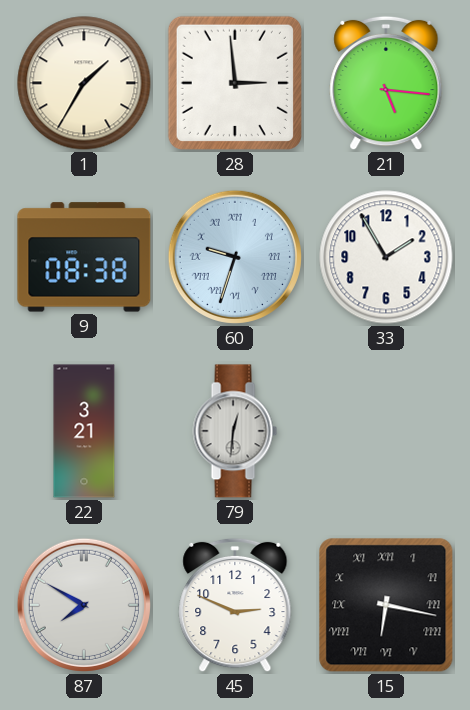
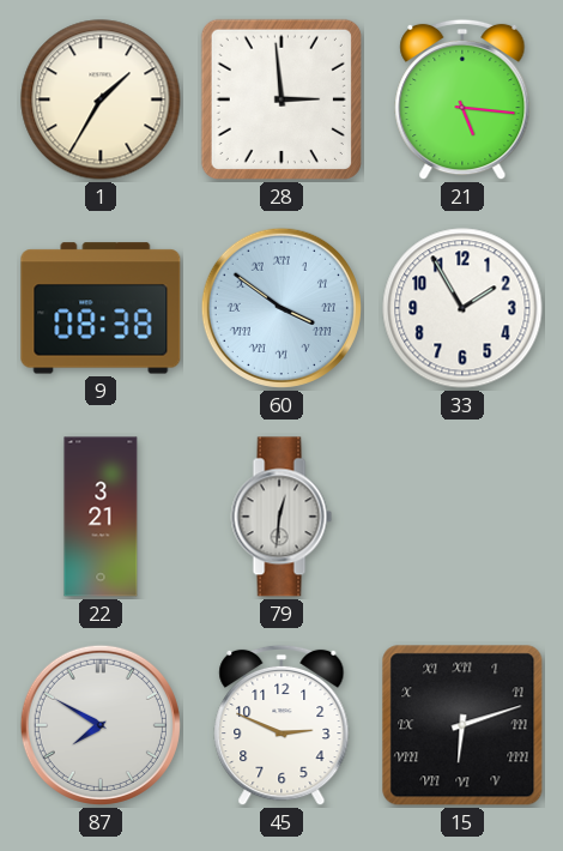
60: 9:33 -> 3:51
15: 6:17 -> 6:12
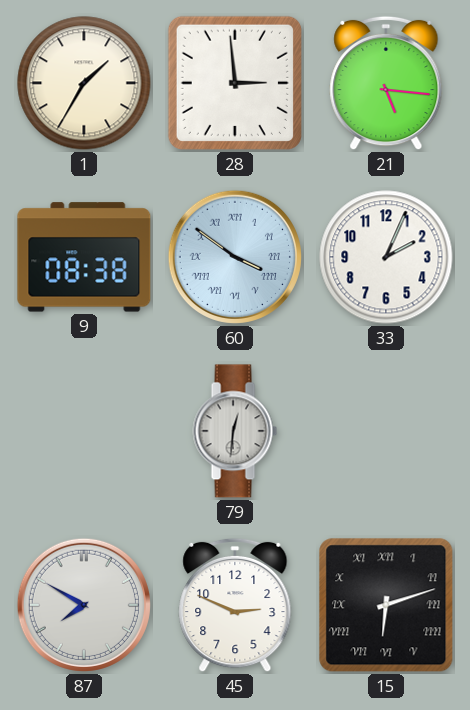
33: 1:55 -> 2:04
22: 3:21 -> none
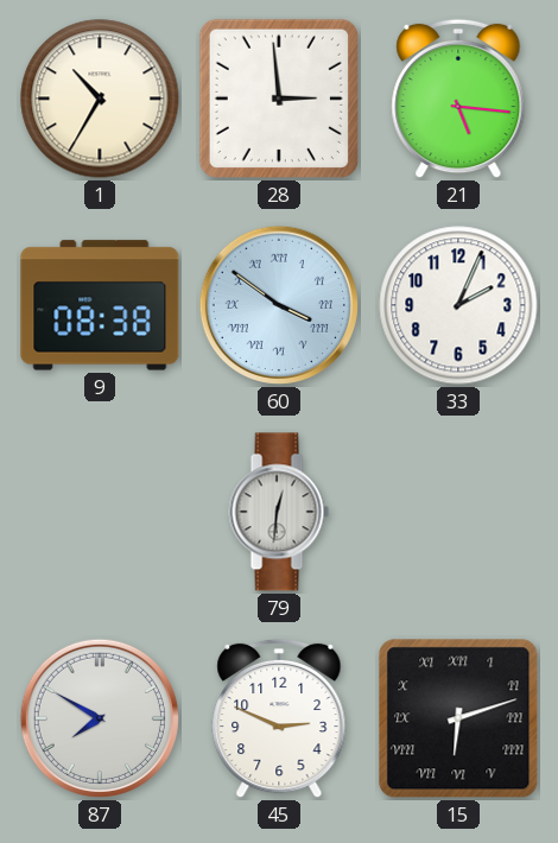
1: 1:35 -> 10:35
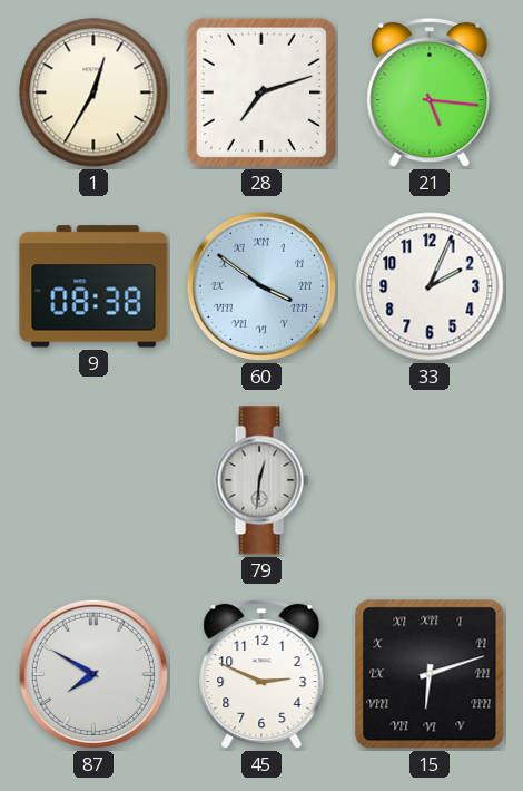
1: 10:35 -> 12:35
28: 2:59 -> 7:12
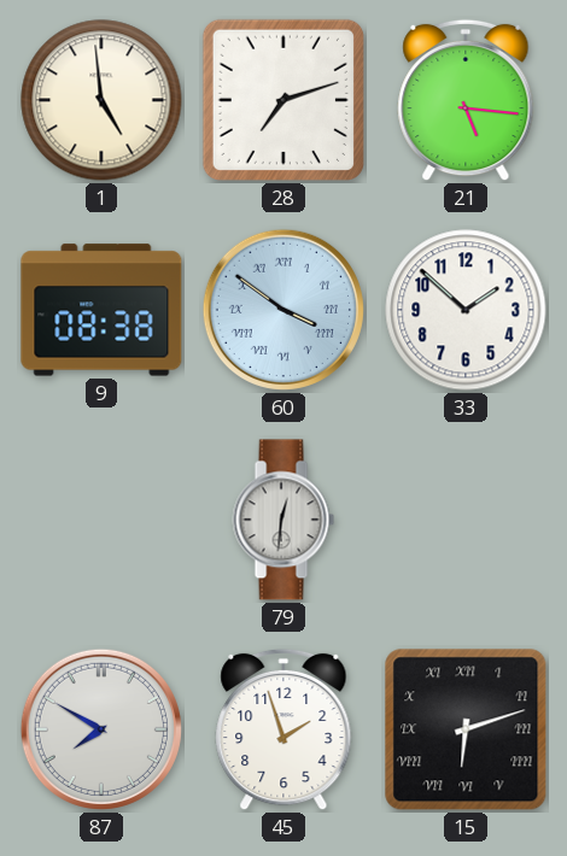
1: 12:35 -> 4:59
33: 2:04 -> 1:52
45: 2:49 -> 1:57
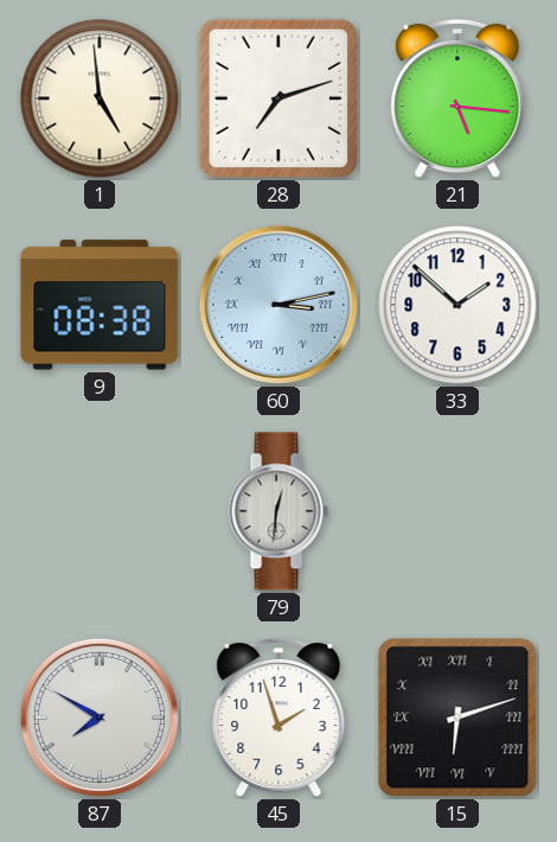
60: 3:51 -> 3:13
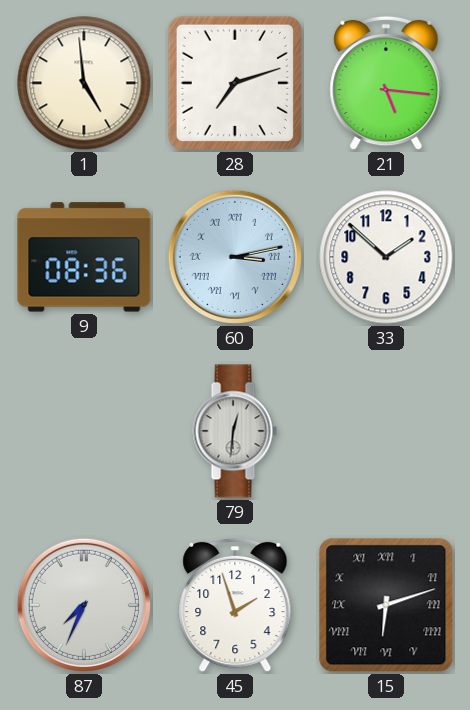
9: 08:38 -> 08:36
87: 7:50 -> 7:34
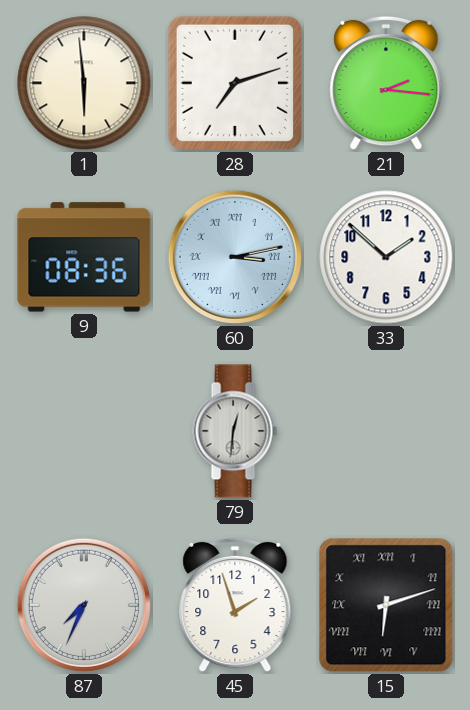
1: 4:59 -> 5:59
21: 5:16 -> 2:16
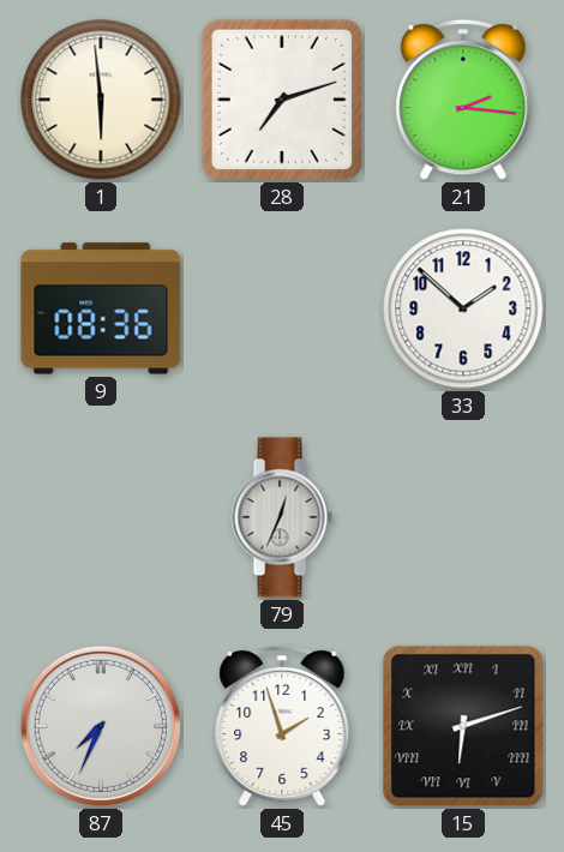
60: 3:13 -> none
79: 12:31 -> 12:34
